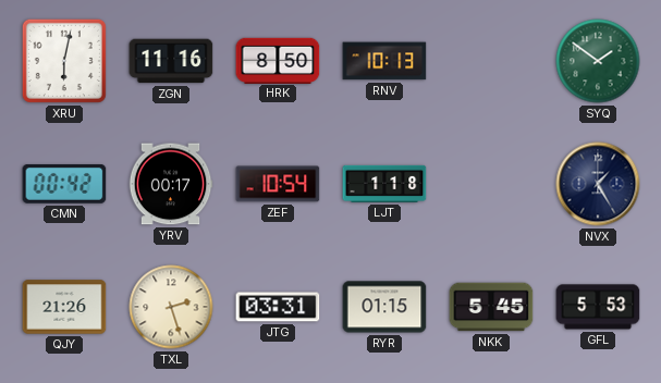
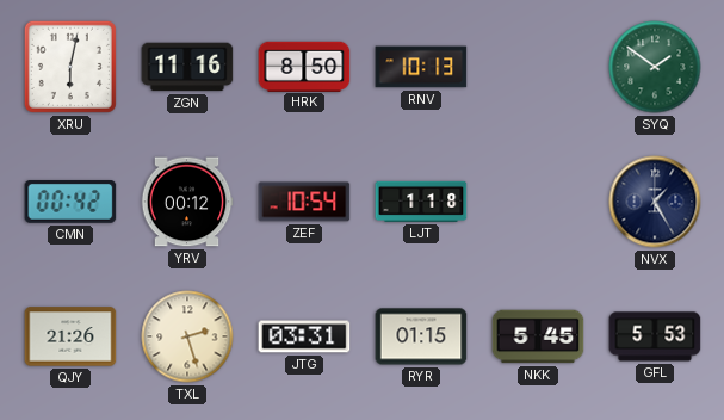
YRV: 00:17 -> 00:12
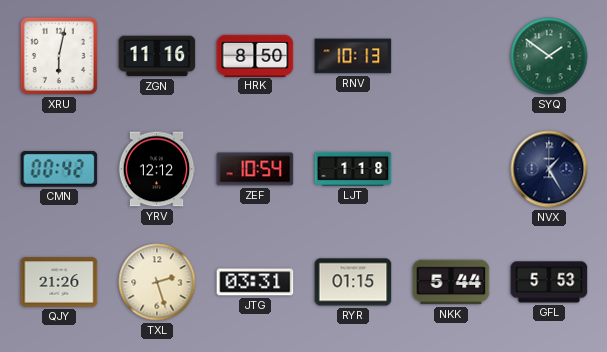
YRV: 00:12 -> 12:12
NKK: 5:45 -> 5:44
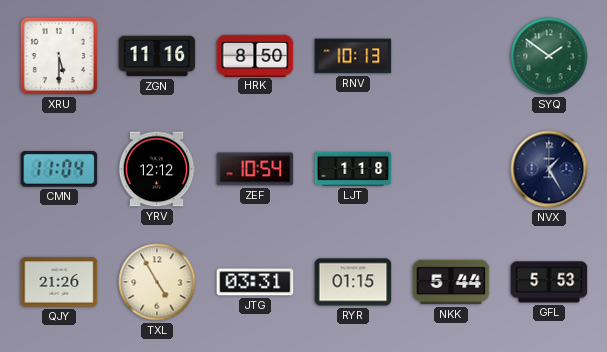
XRU: 6:02 -> 5:30
CMN: 00:42 -> 11:04
TXL: 2:27 -> 4:55
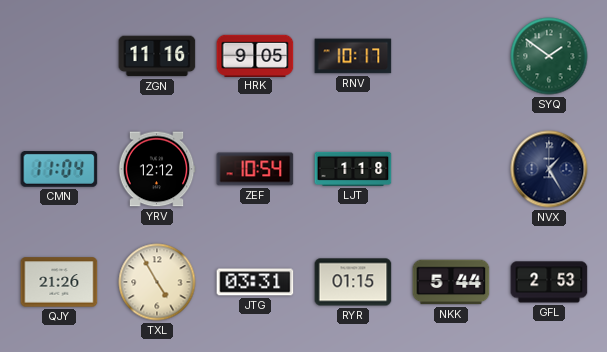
XRU: 5:30 -> none
HRK: 8:50 -> 9:05
RNV: 10:13 -> 10:17
GFL: 5:53 -> 2:53
